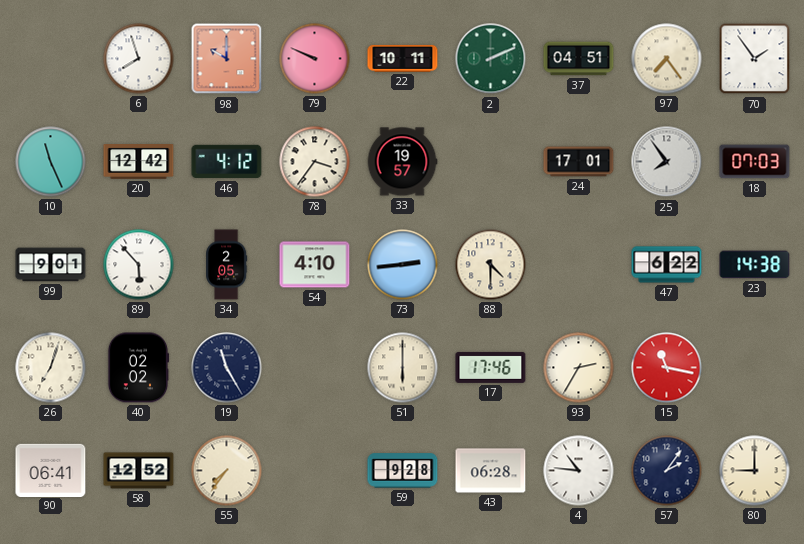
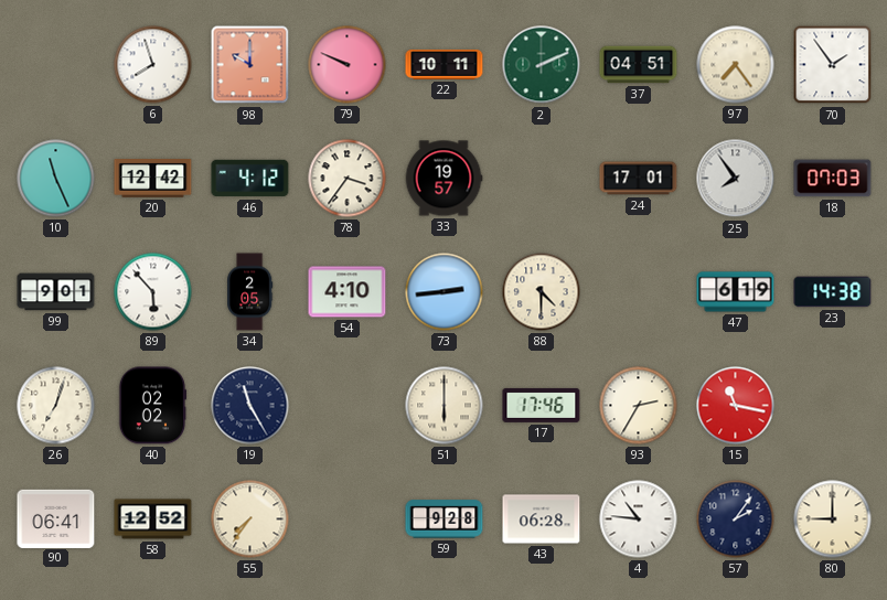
47: 6:22 -> 6:19
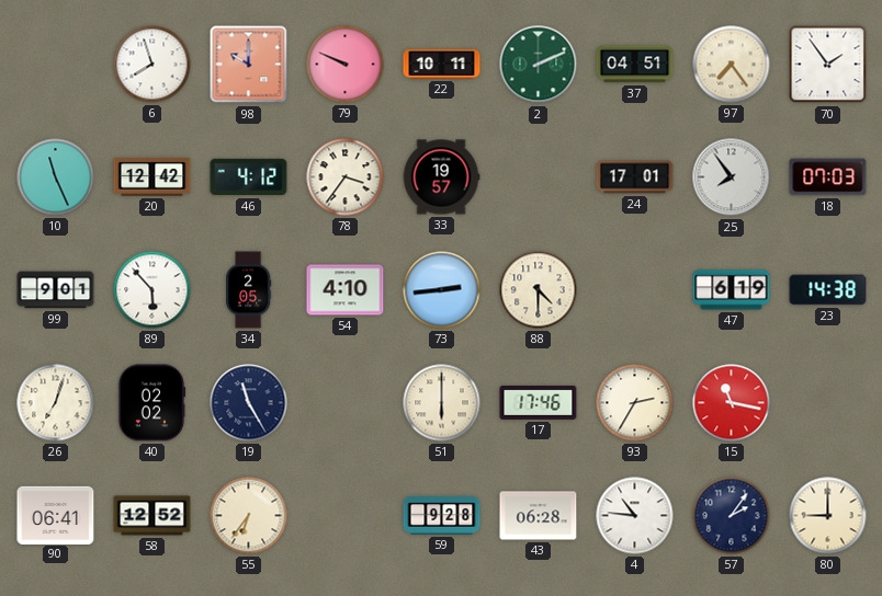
55: 7:36 -> 6:36
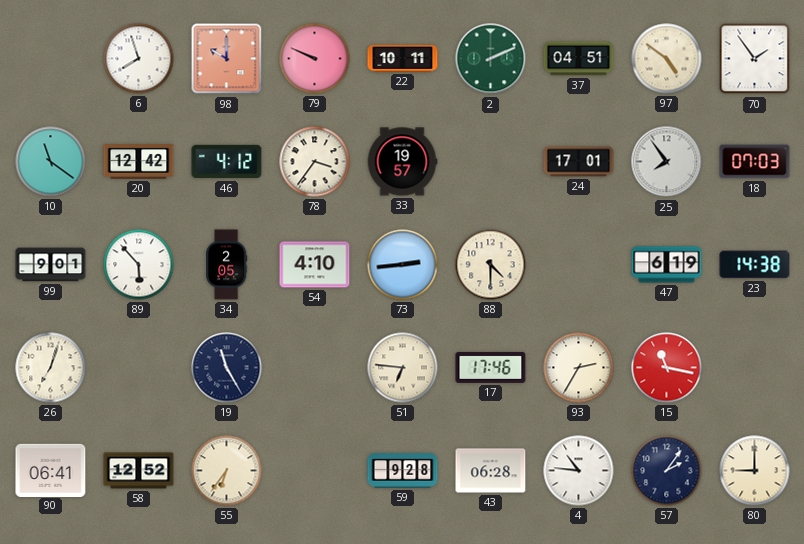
97: 7:24 -> 4:51
10: 11:26 -> 11:21
40: 02:02 -> none
51: 6:00 -> 6:46
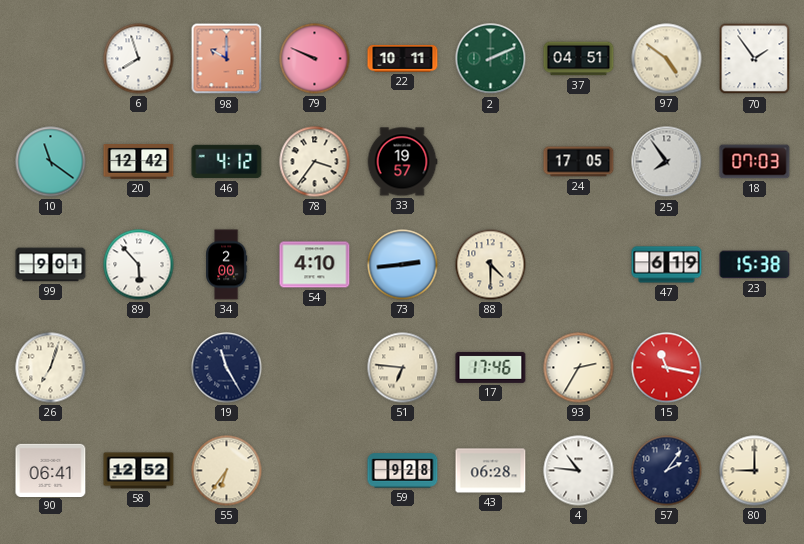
24: 17:01 -> 17:05
34: 2:05 -> 2:00
23: 14:38 -> 15:38
